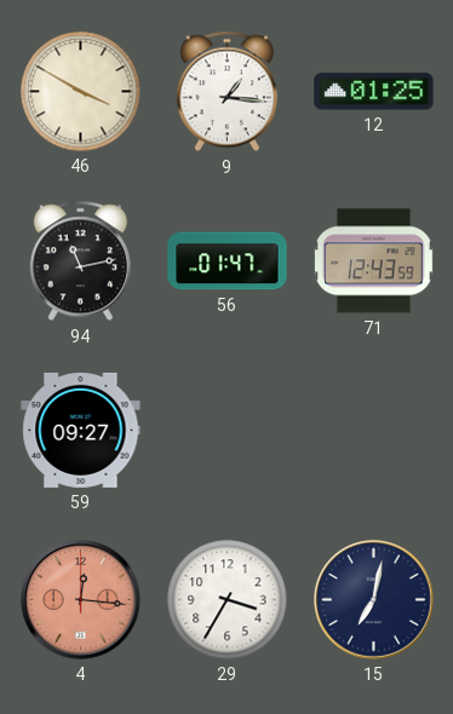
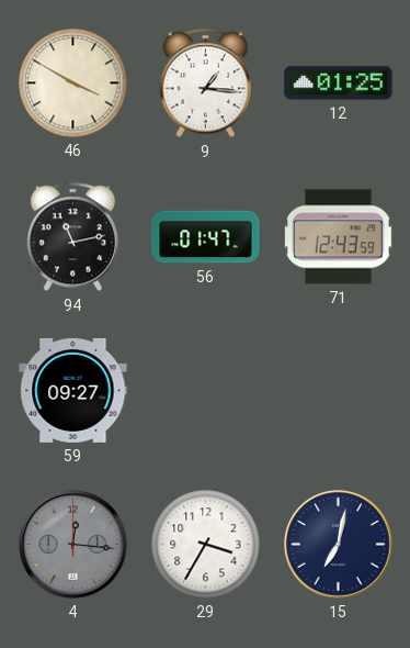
4 dial: salmon -> grey
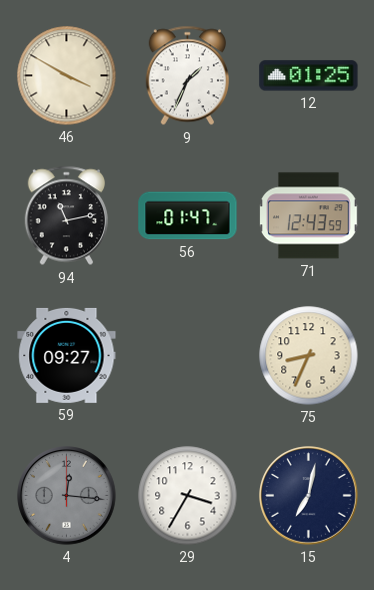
9: 1:16 -> 1:34
75: none -> 8:34
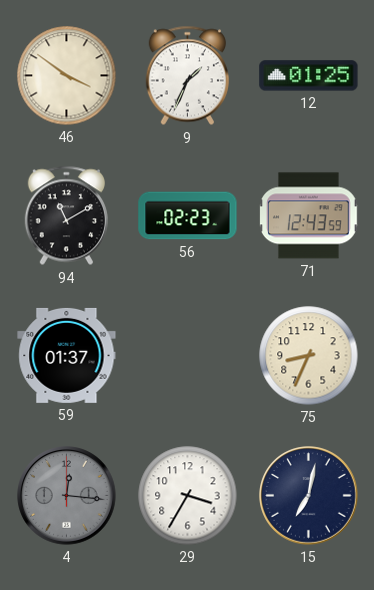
46: 3:50 -> 3:51
94: 11:13 -> 11:10
56: 01:47 -> 02:23
59: 09:27 -> 01:37
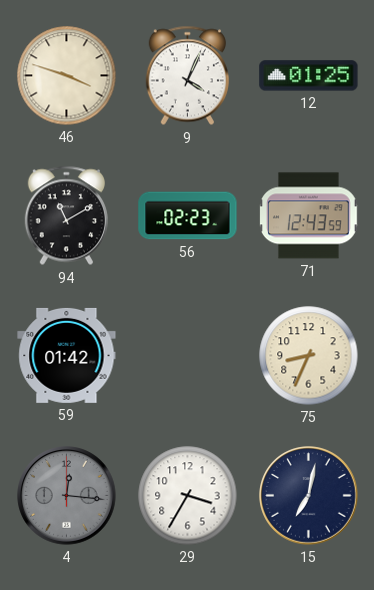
46: 3:51 -> 3:48
9: 1:34 -> 4:04
59: 01:37 -> 01:42
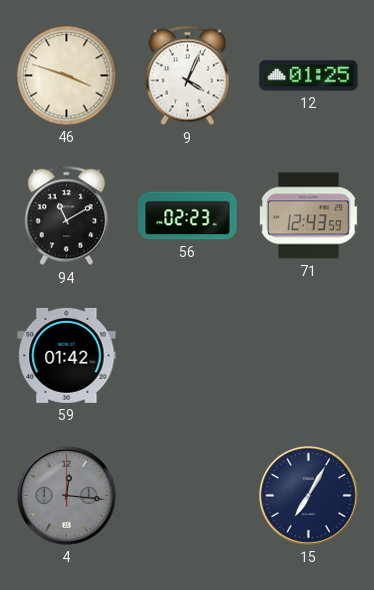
75: 8:34 -> none
29: 3:35 -> none
15: 7:02 -> 7:05
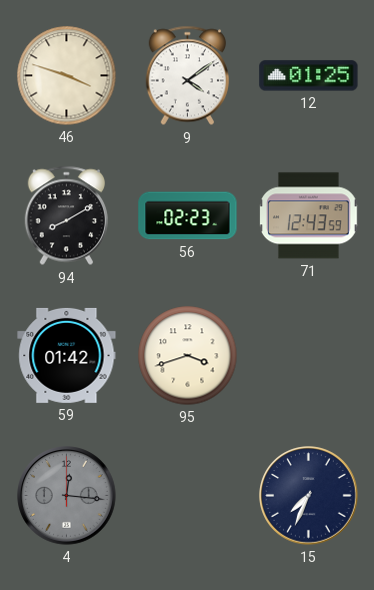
9: 4:04 -> 4:09
94: 11:10 -> 8:10
95: none -> 3:42
15: 7:05 -> 7:34
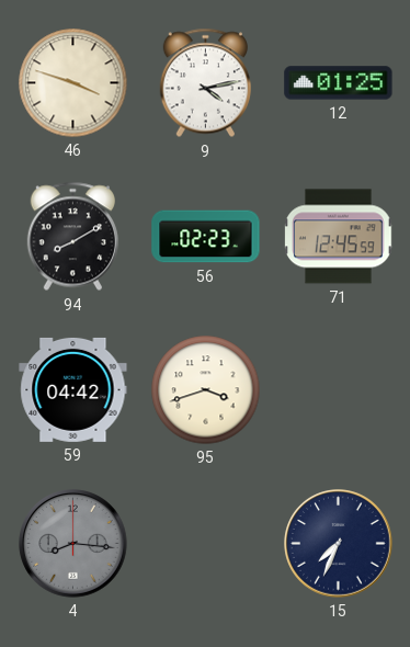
9: 4:09 -> 4:13
71: 12:43 -> 12:45
59: 01:42 -> 04:42
4: 12:16 -> 8:16
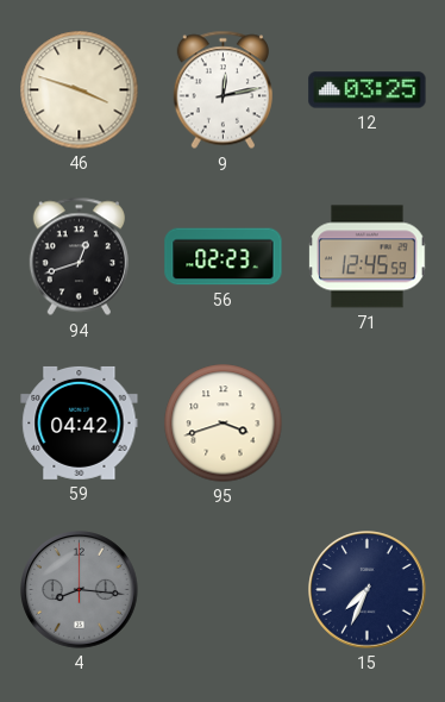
9: 4:13 -> 12:13
12: 01:25 -> 03:25
94: 8:10 -> 12:42
